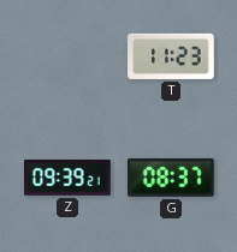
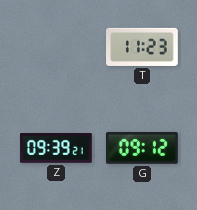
G: 08:37 -> 09:12
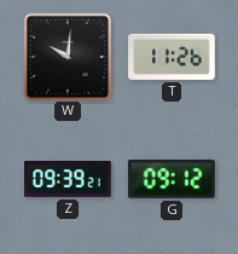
W: none -> 10:01
T: 11:23 -> 11:26
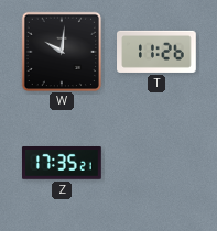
Z: 09:39 -> 17:35
G: 09:12 -> none
